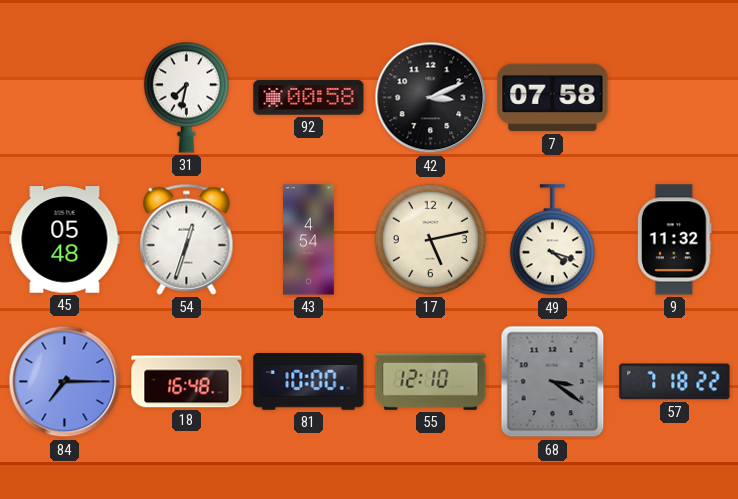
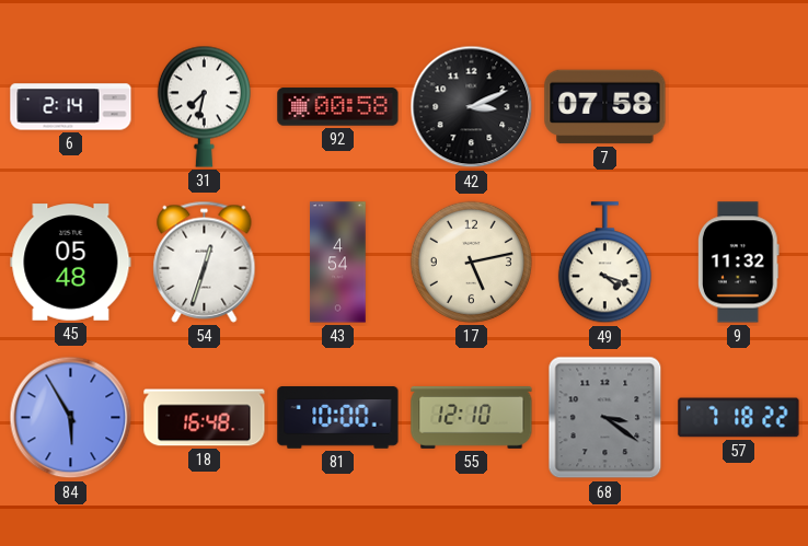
6: none -> 2:14
84: 7:15 -> 5:55
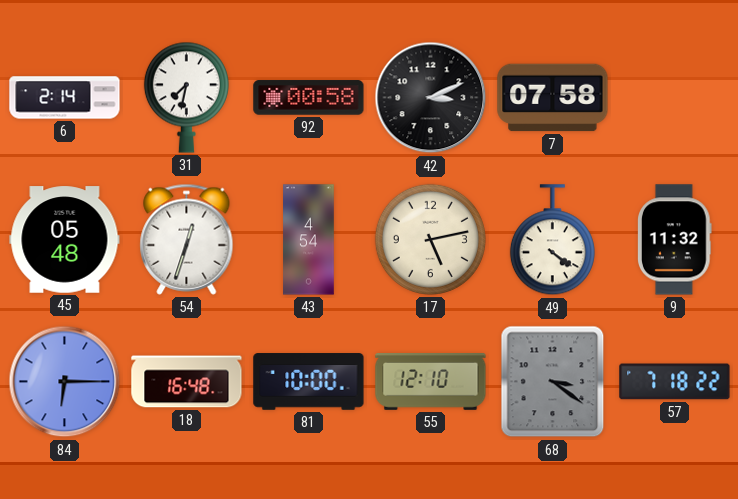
49: 4:18 -> 4:21
84: 5:55 -> 6:15
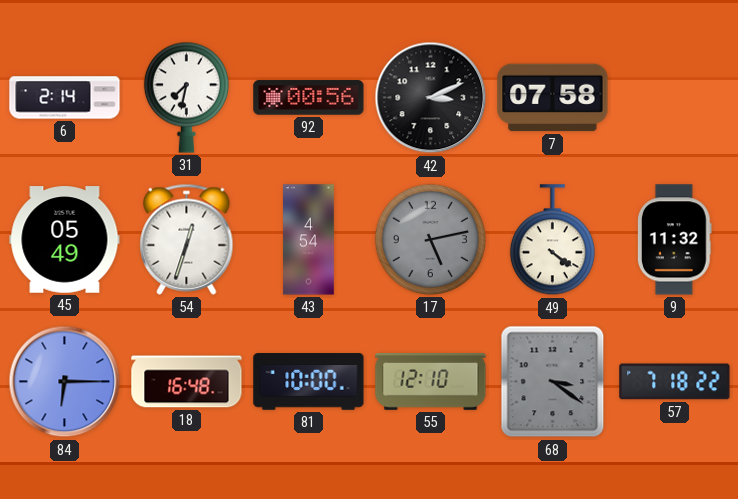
92: 00:58 -> 00:56
45: 05:48 -> 05:49
17 dial: cream -> grey
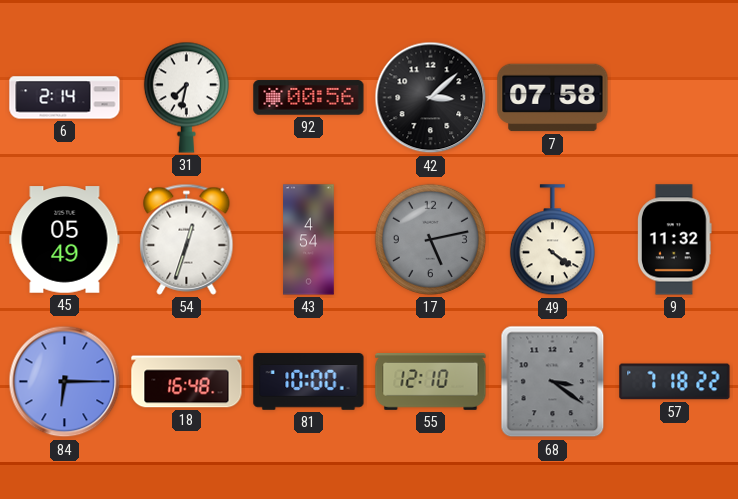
42: 3:11 -> 3:08
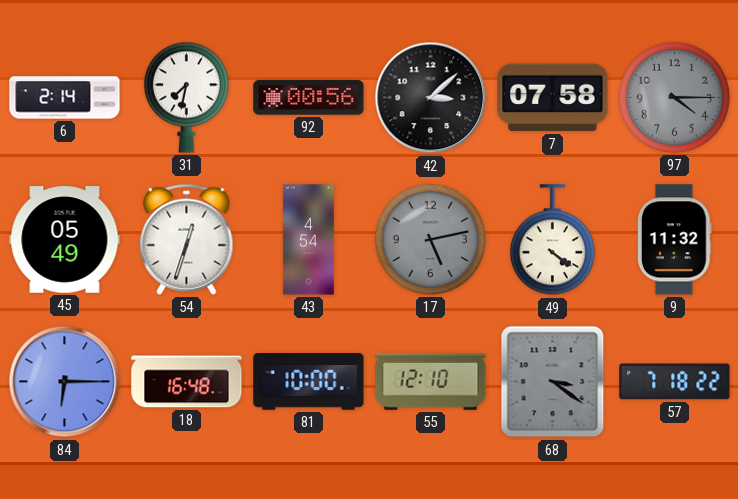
97: none -> 4:15
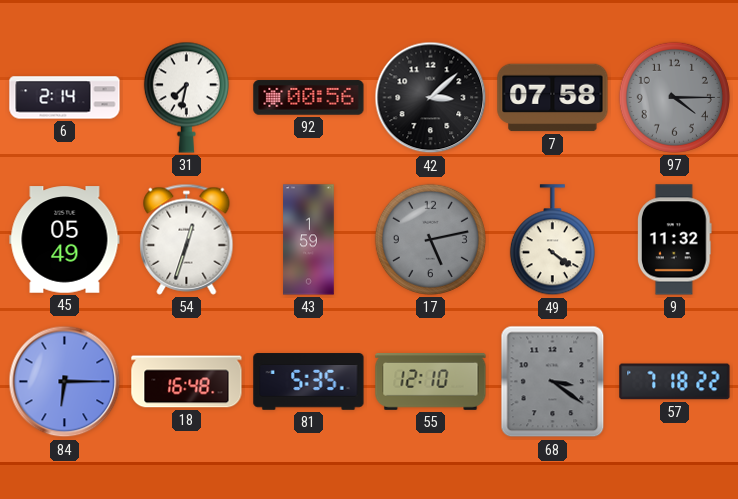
43: 4:54 -> 1:59
81: 10:00 -> 5:35
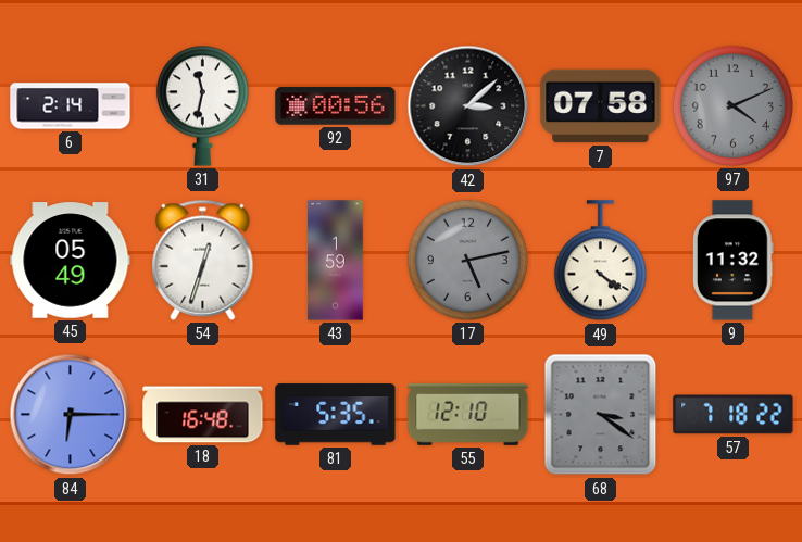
31: 7:32 -> 11:32
97: 4:15 -> 4:11
